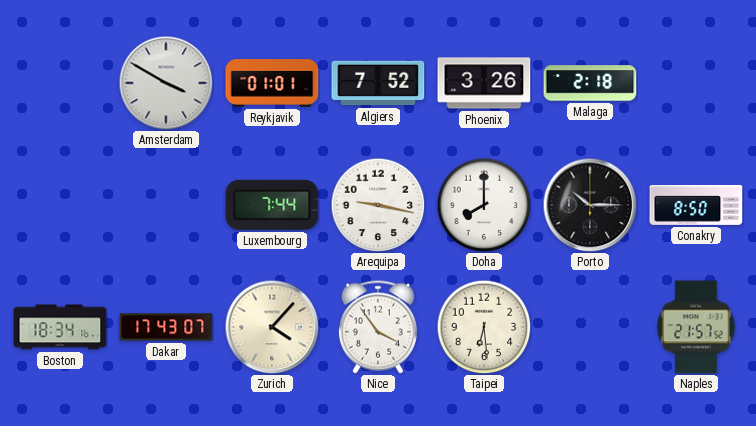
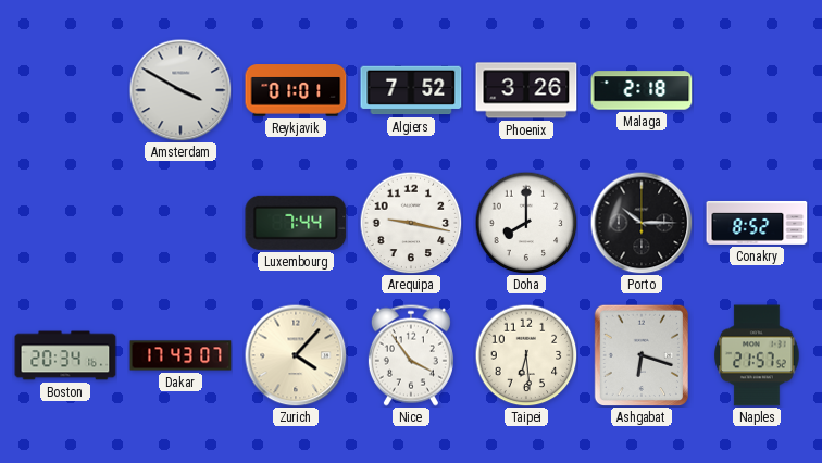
Conakry: 8:50 -> 8:52
Boston: 18:34 -> 20:34
Ashgabat: none -> 6:18
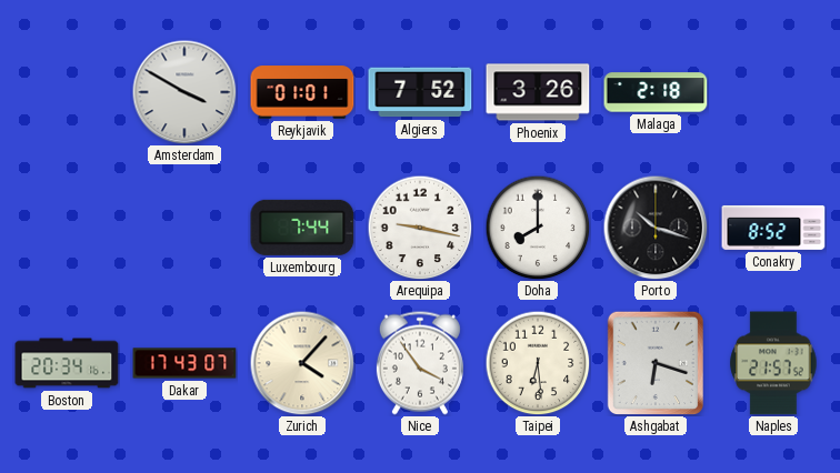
Porto: 10:15 -> 10:18
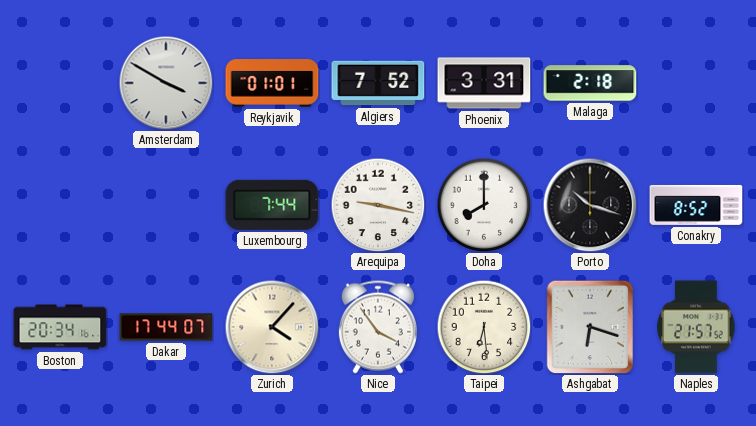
Phoenix: 3:26 -> 3:31
Dakar: 17:43 -> 17:44
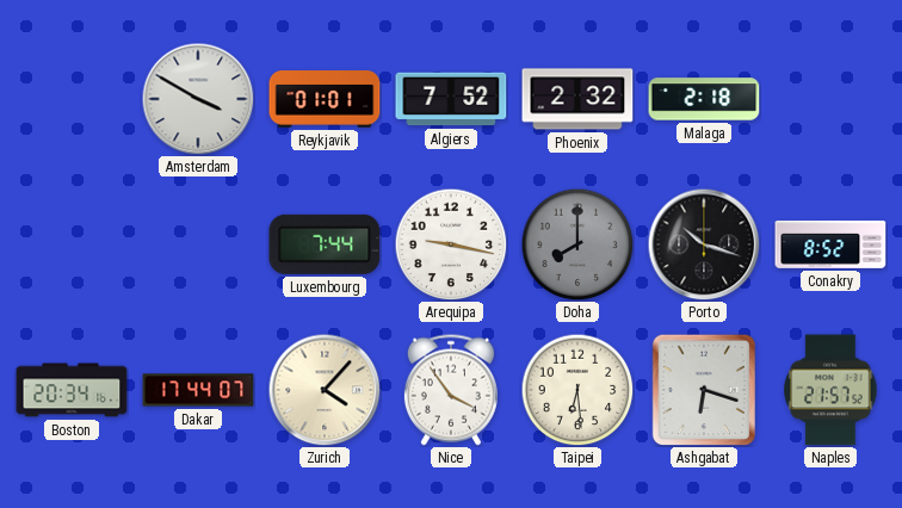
Phoenix: 3:31 -> 2:32
Doha dial: white -> grey
